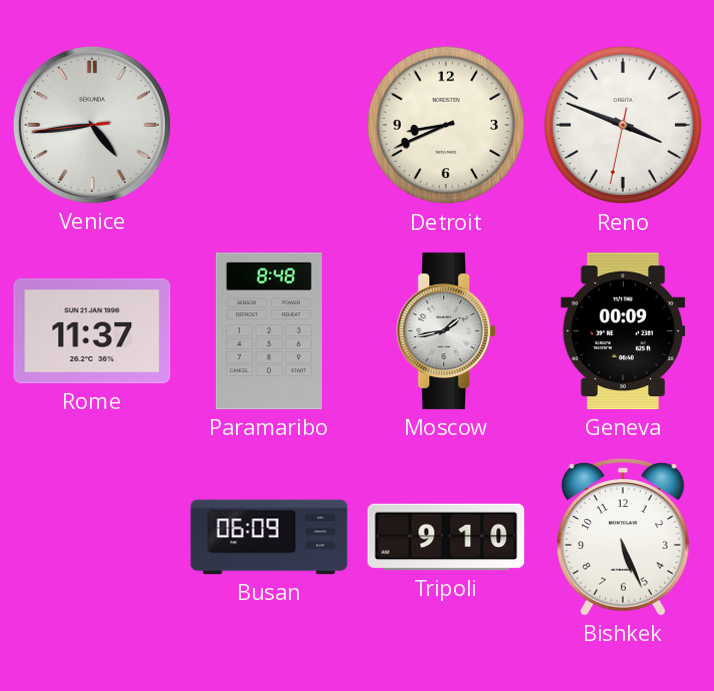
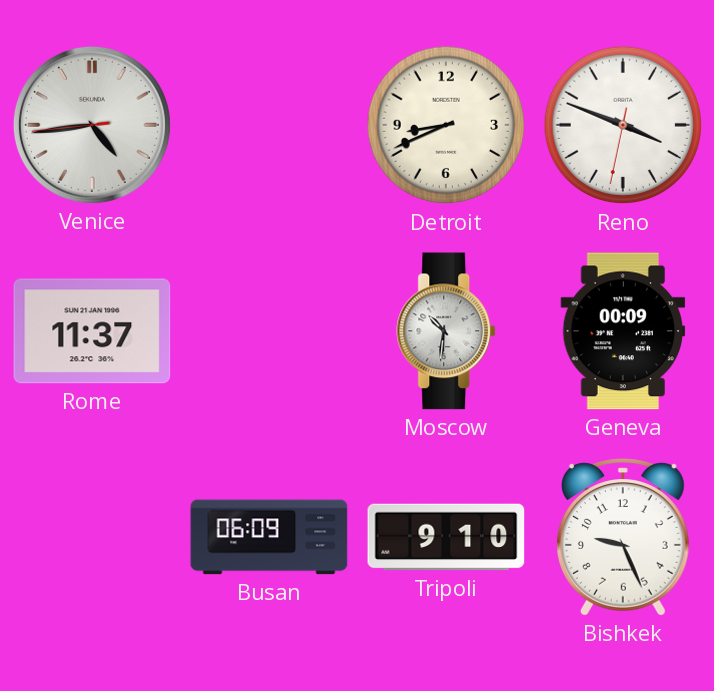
Paramaribo: 8:48 -> none
Moscow: 1:43 -> 10:31
Bishkek: 5:26 -> 9:26
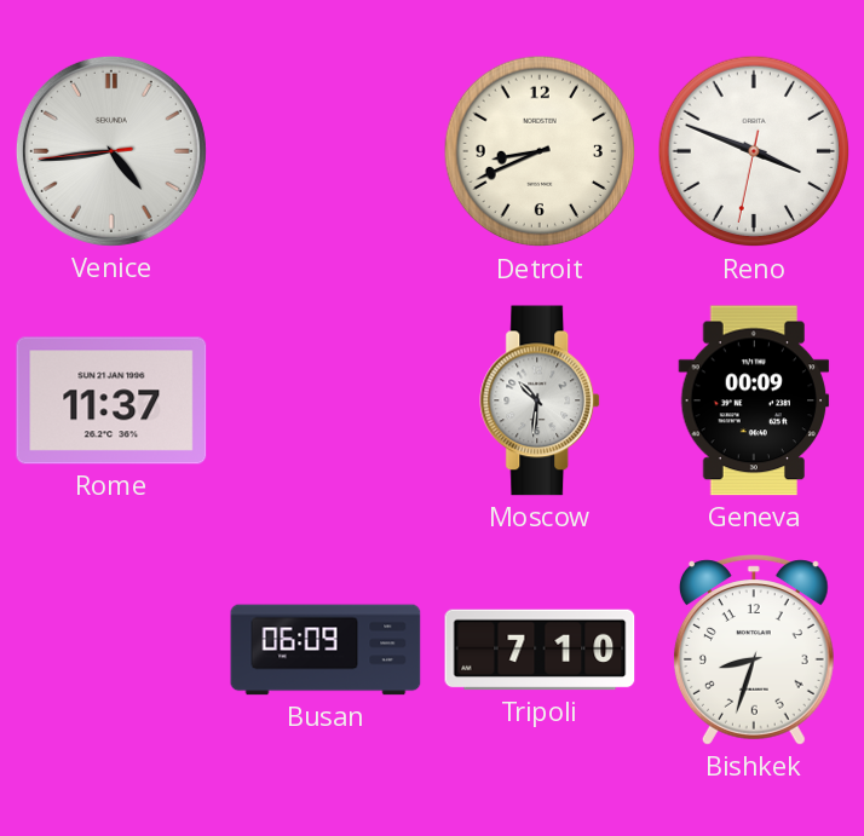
Tripoli: 9:10 -> 7:10
Bishkek: 9:26 -> 8:33
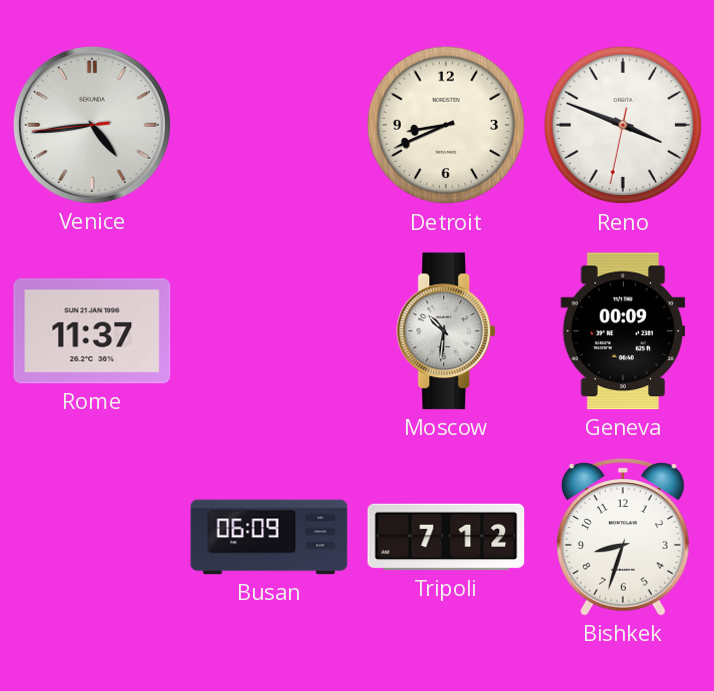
Tripoli: 7:10 -> 7:12
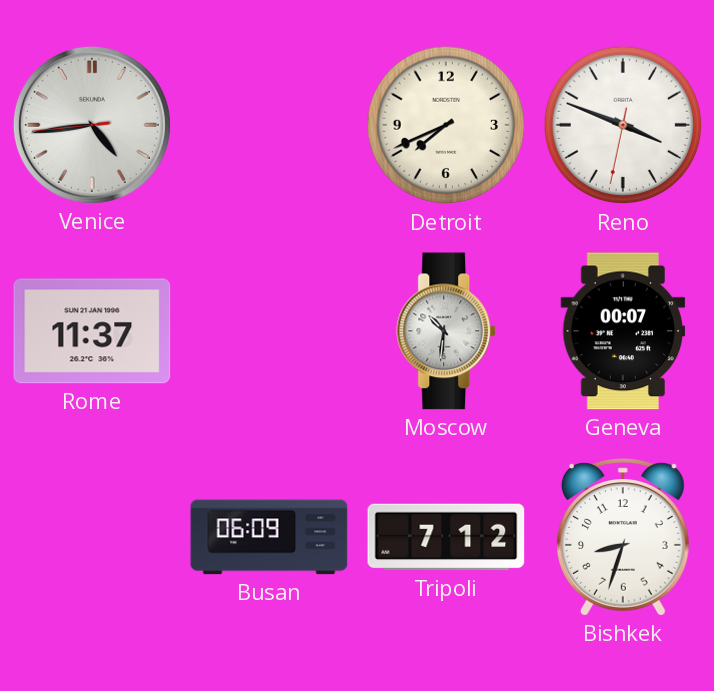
Detroit: 8:41 -> 7:41
Geneva: 00:09 -> 00:07
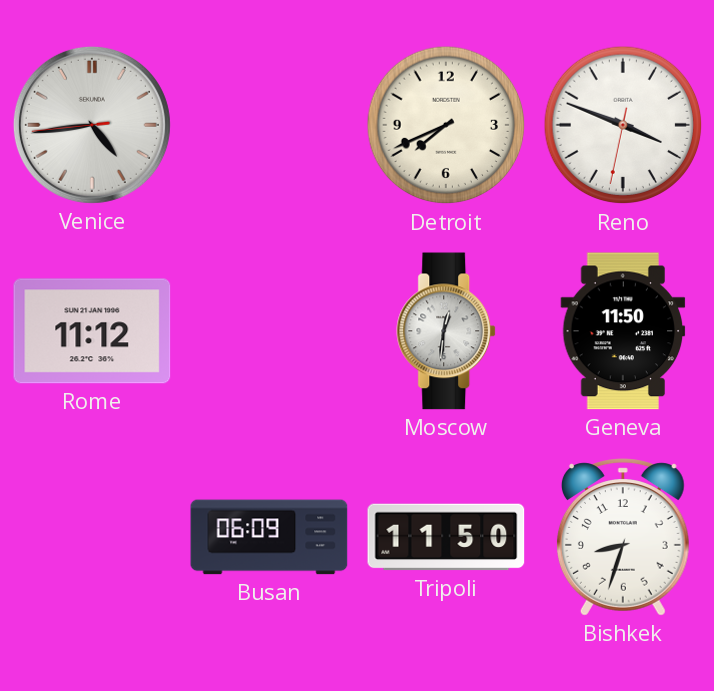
Rome: 11:37 -> 11:12
Moscow: 10:31 -> 12:31
Geneva: 00:07 -> 11:50
Tripoli: 7:12 -> 11:50
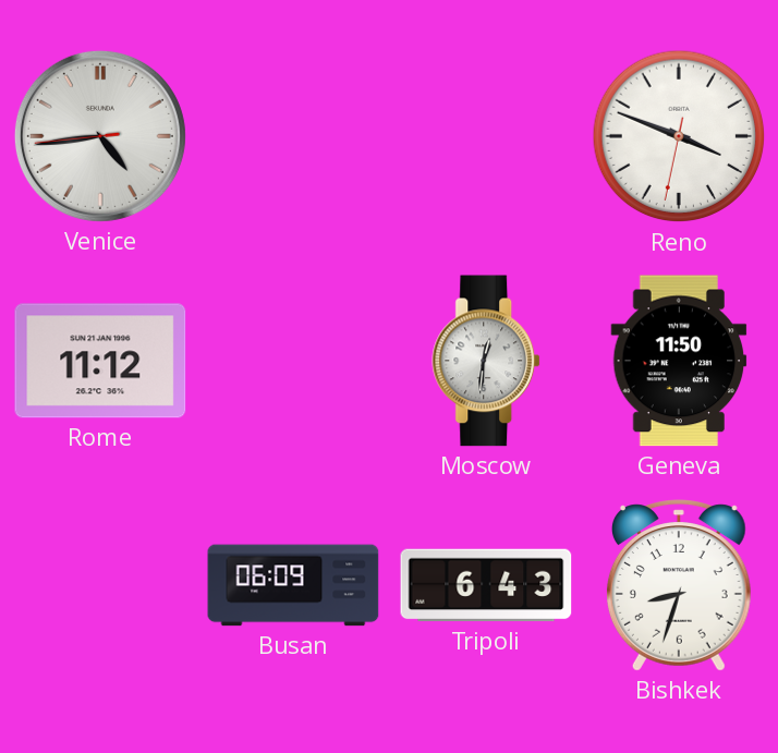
Detroit: 7:41 -> none
Tripoli: 11:50 -> 6:43
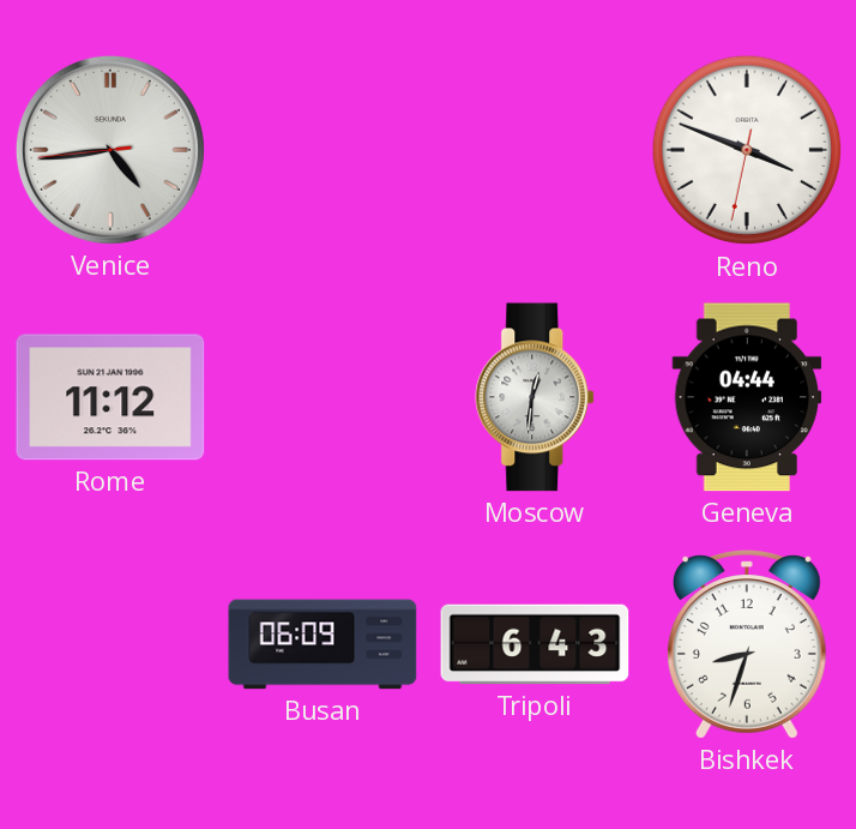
Geneva: 11:50 -> 04:44
